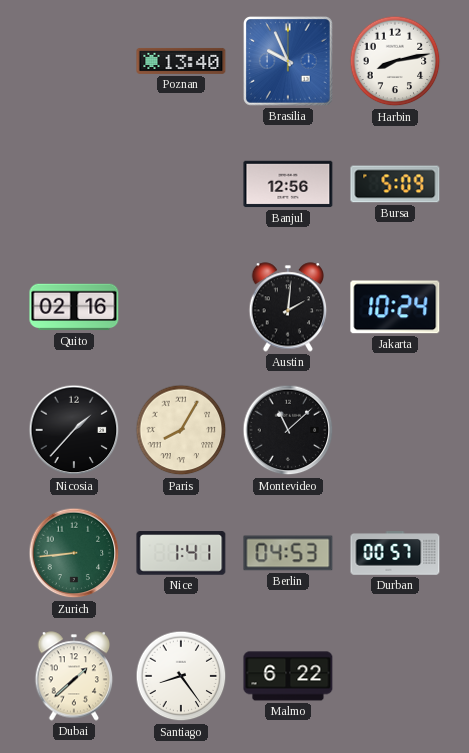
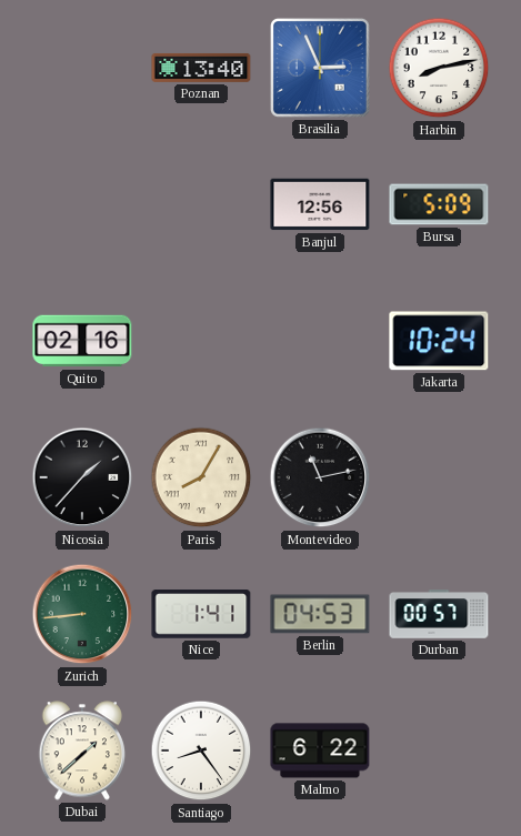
Brasilia: 9:56 -> 2:56
Austin: 2:01 -> none
Montevideo: 11:08 -> 11:13
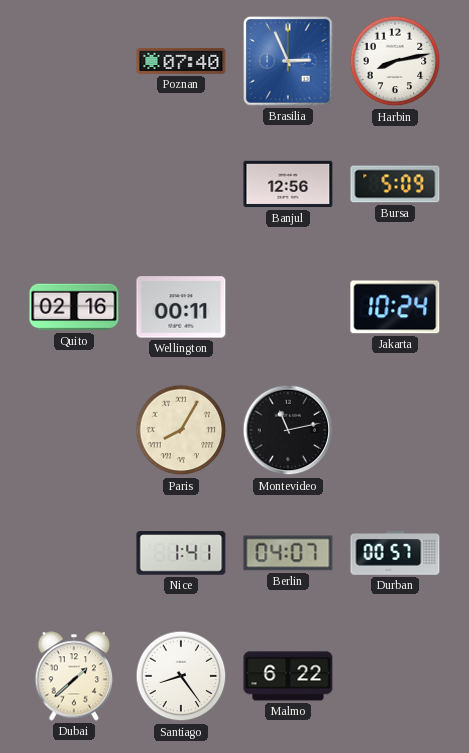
Poznan: 13:40 -> 07:40
Wellington: none -> 00:11
Nicosia: 1:37 -> none
Zurich: 8:44 -> none
Berlin: 04:53 -> 04:07
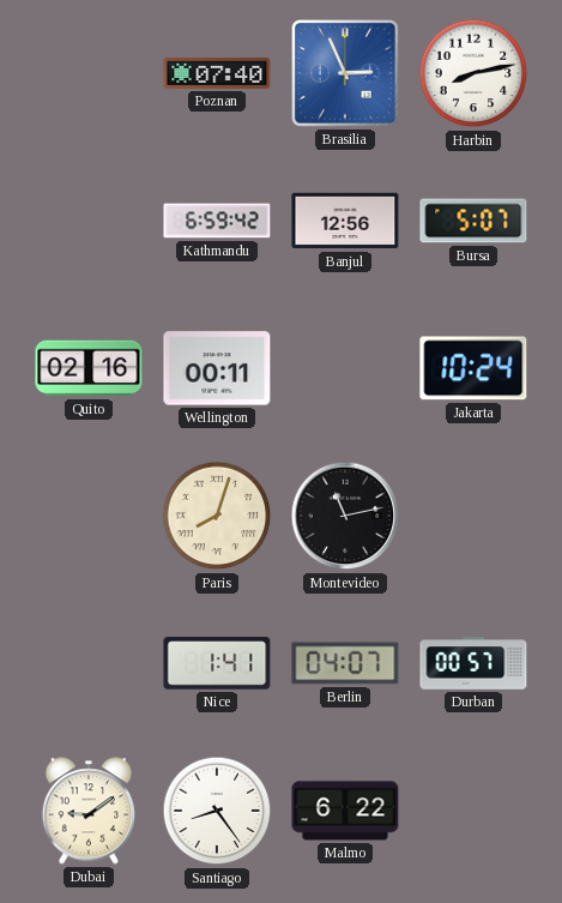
Kathmandu: none -> 6:59
Bursa: 5:09 -> 5:07
Paris: 8:05 -> 8:03
Dubai: 1:38 -> 9:09
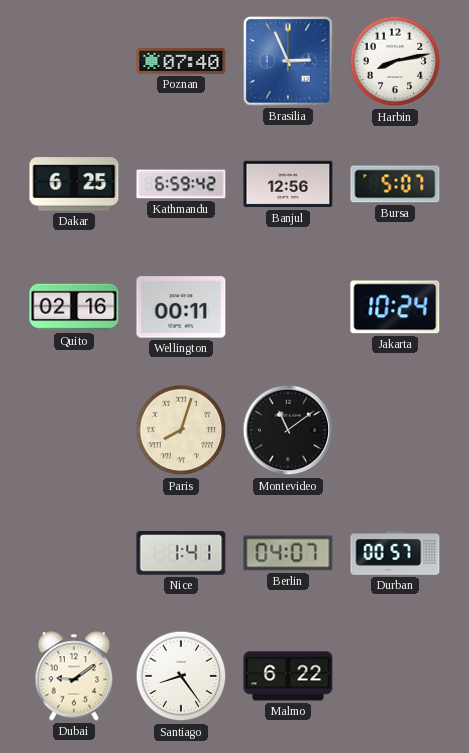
Dakar: none -> 6:25
Montevideo: 11:13 -> 11:09
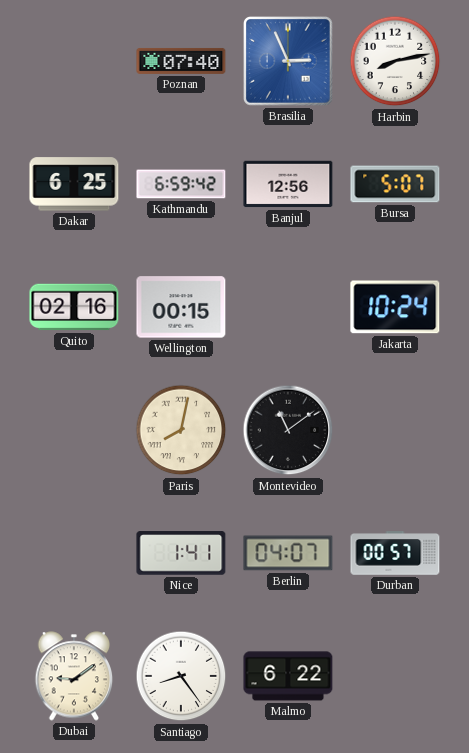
Wellington: 00:11 -> 00:15
Paris: 8:03 -> 8:02
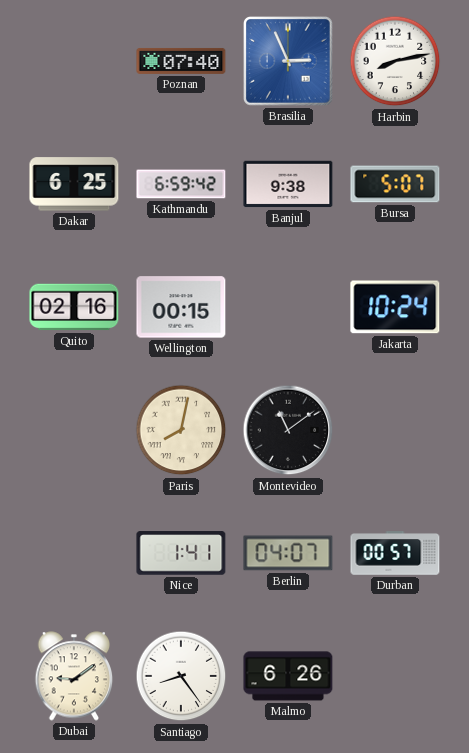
Banjul: 12:56 -> 9:38
Malmo: 6:22 -> 6:26
